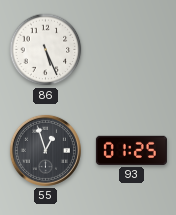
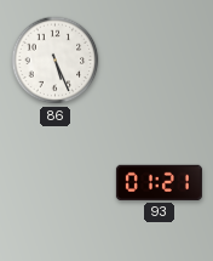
55: 12:57 -> none
93: 01:25 -> 01:21
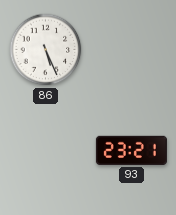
93: 01:21 -> 23:21
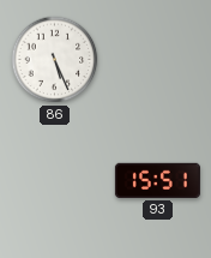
93: 23:21 -> 15:51
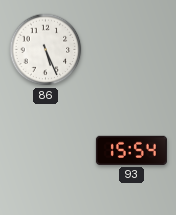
93: 15:51 -> 15:54
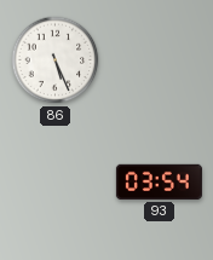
93: 15:54 -> 03:54
